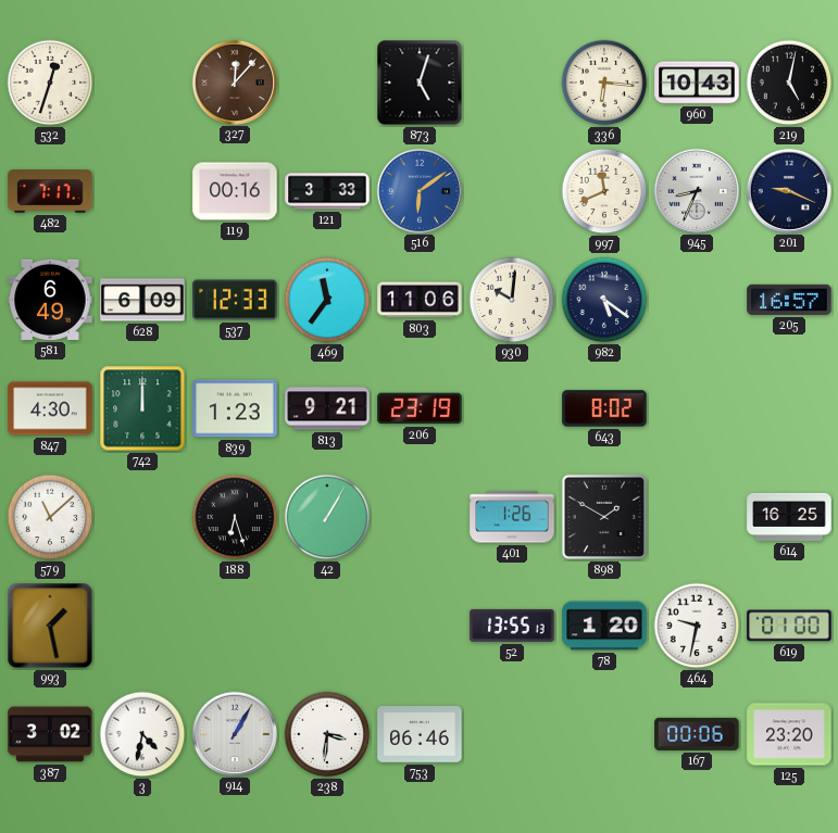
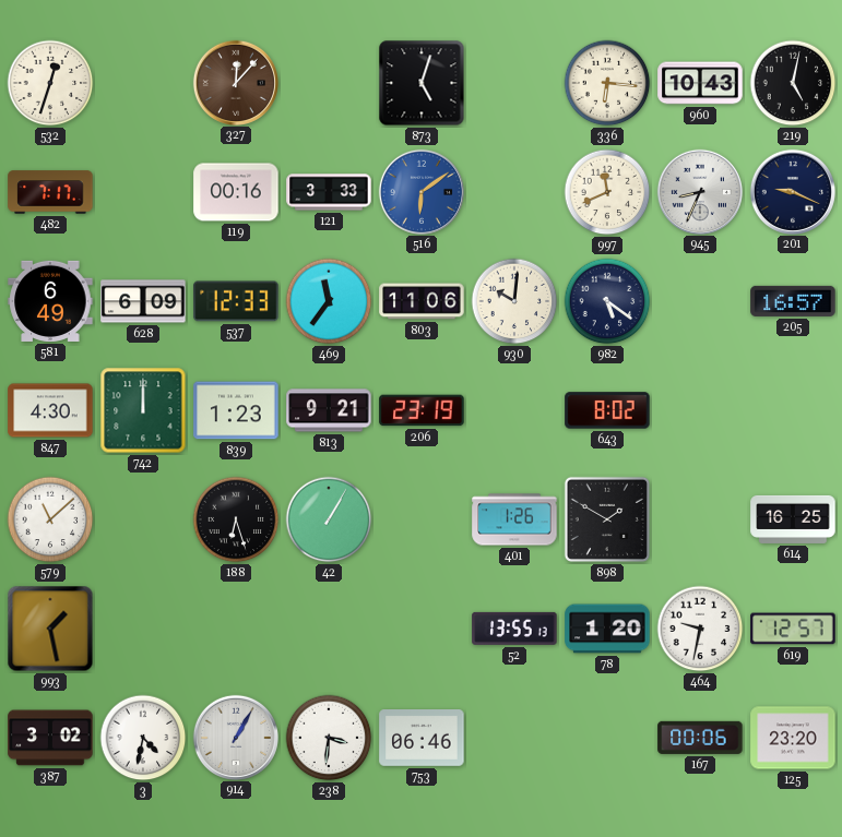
619: 01:00 -> 12:57
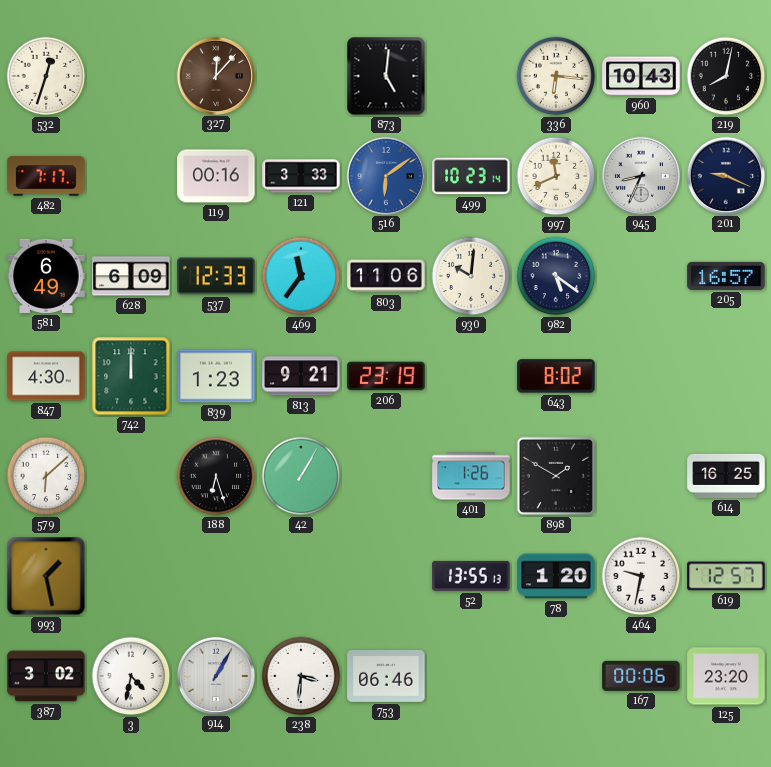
873: 5:03 -> 5:01
219: 5:02 -> 8:02
499: none -> 10:23
579: 11:08 -> 6:08
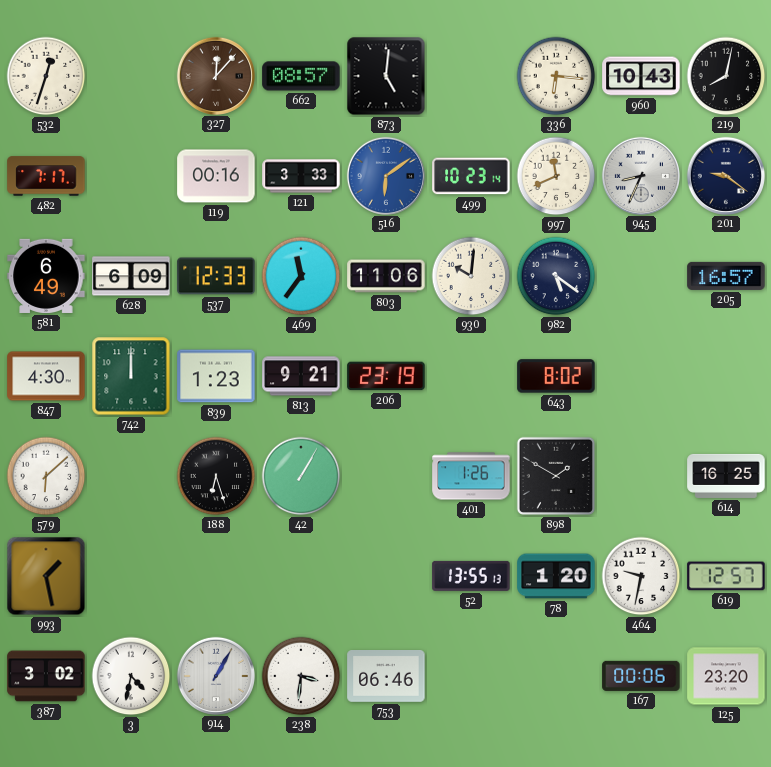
662: none -> 08:57
201: 9:19 -> 9:21
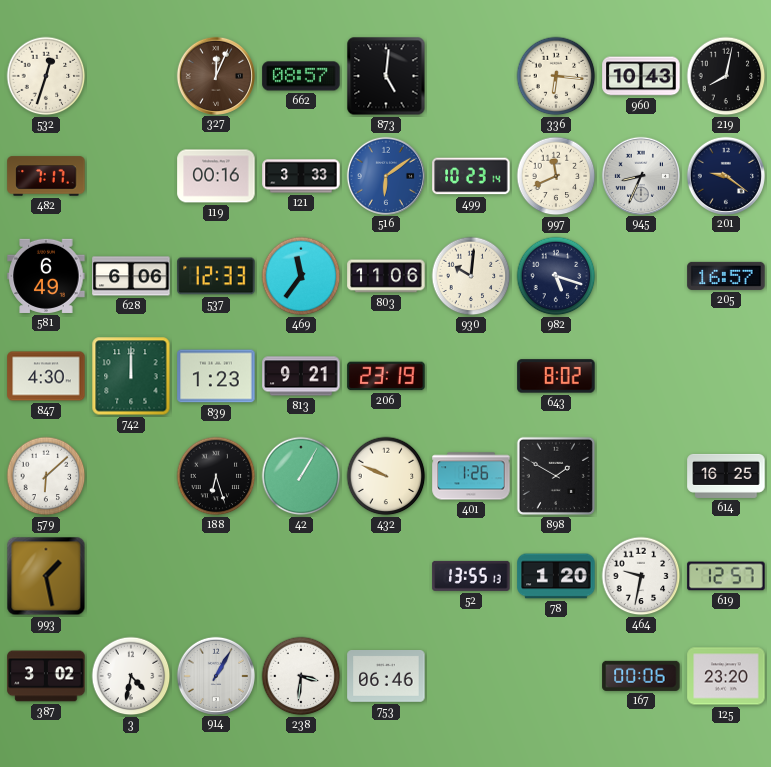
327: 12:07 -> 12:04
628: 6:09 -> 6:06
982: 5:21 -> 5:18
432: none -> 9:49
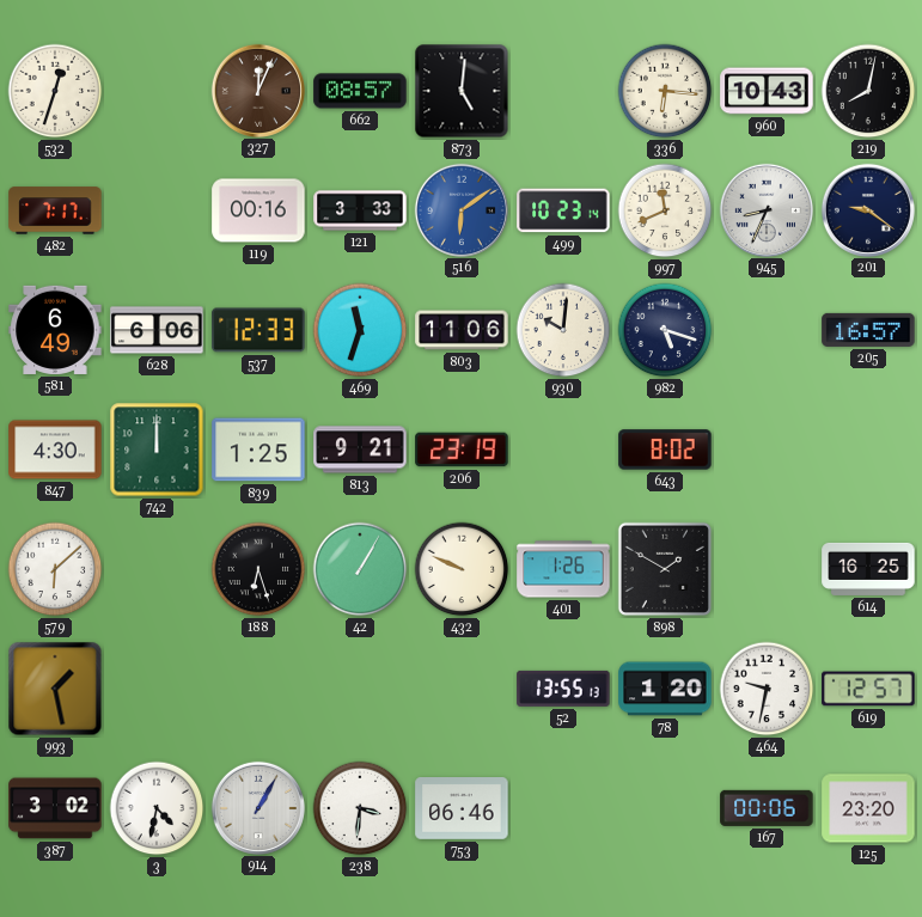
469: 11:36 -> 11:33
839: 1:23 -> 1:25
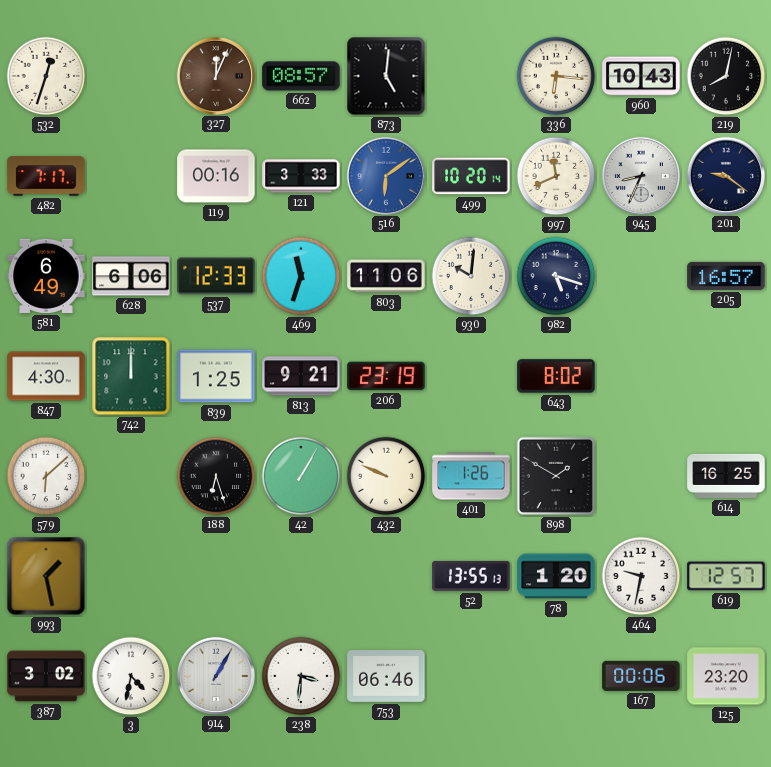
499: 10:23 -> 10:20
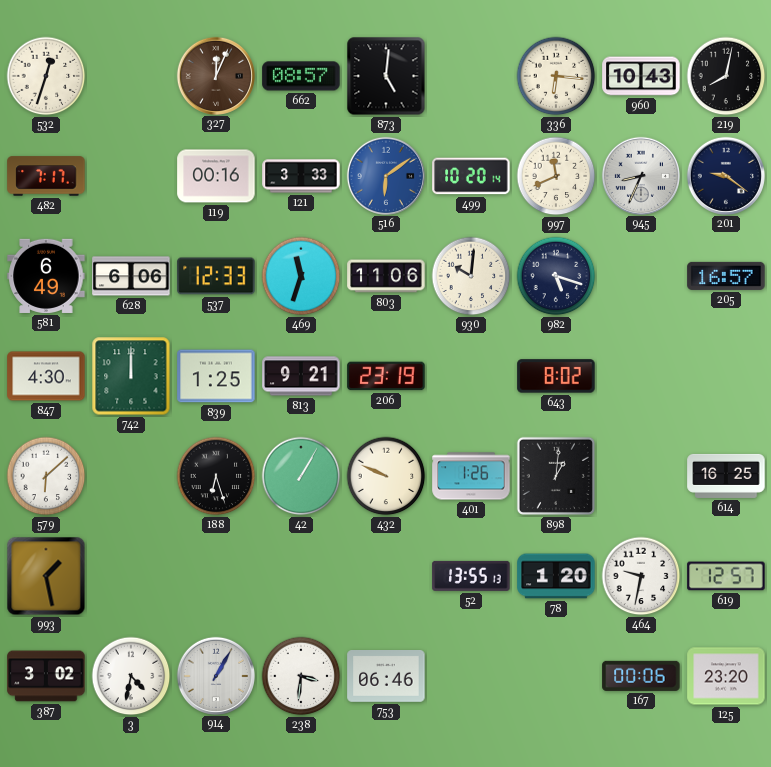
898: 1:50 -> 1:01
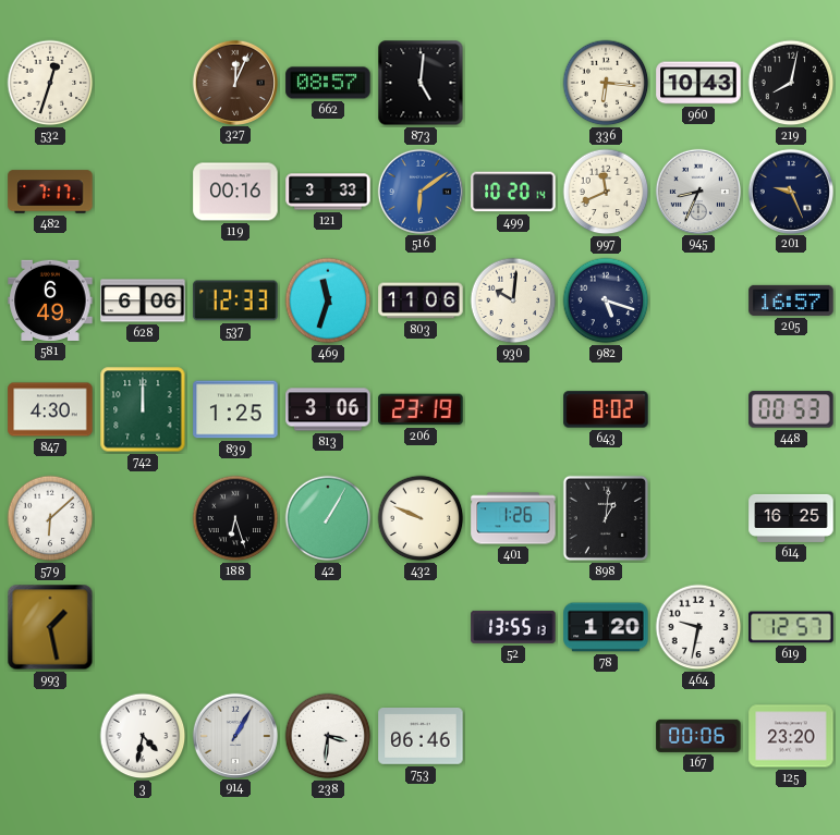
201: 9:21 -> 9:26
813: 9:21 -> 3:06
448: none -> 00:53
387: 3:02 -> none
